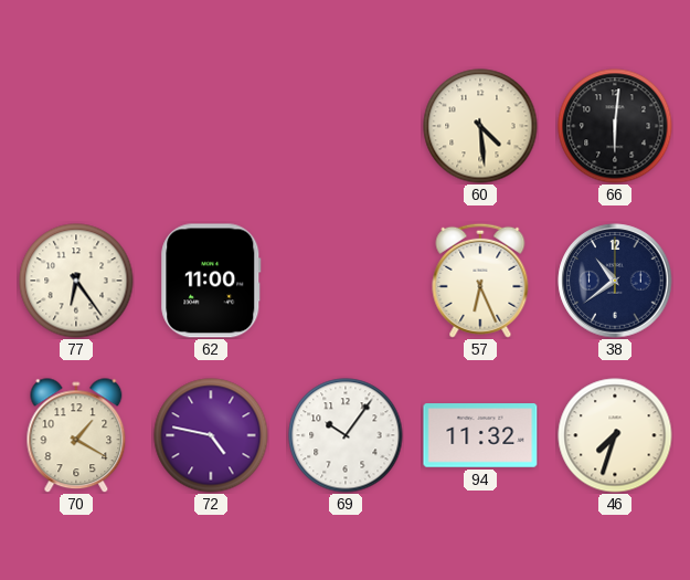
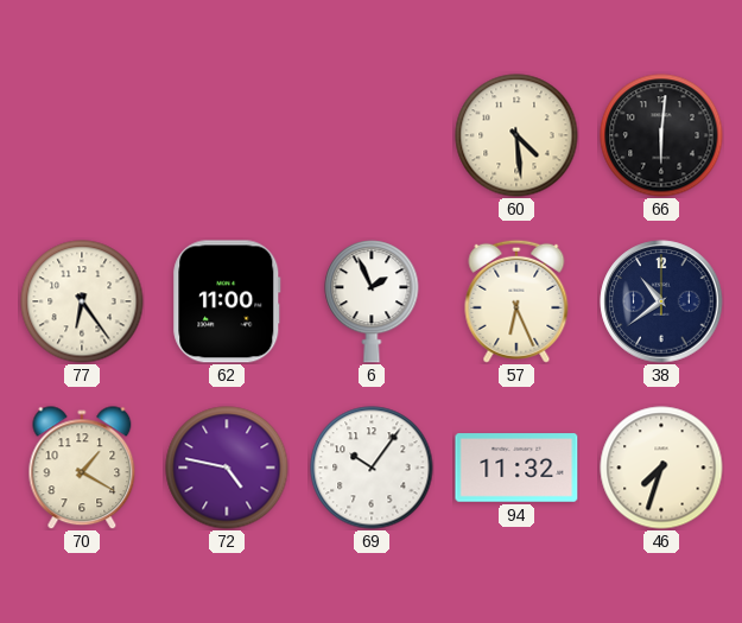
6: none -> 1:56
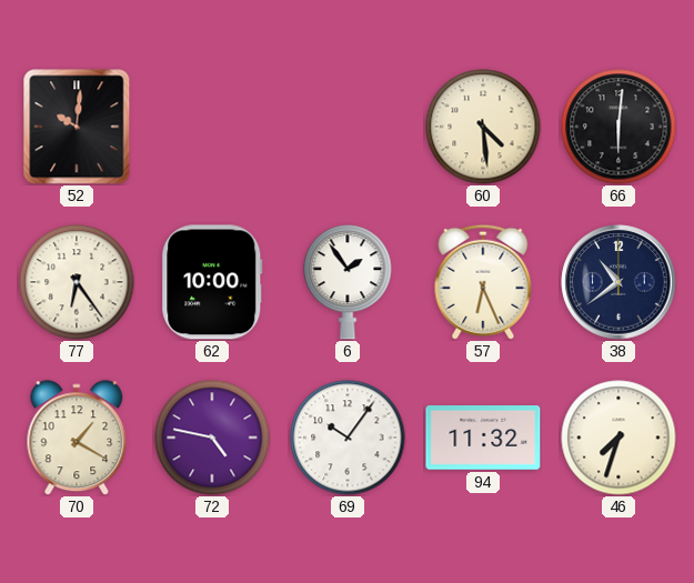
52: none -> 10:01
62: 11:00 -> 10:00
6: 1:56 -> 1:54
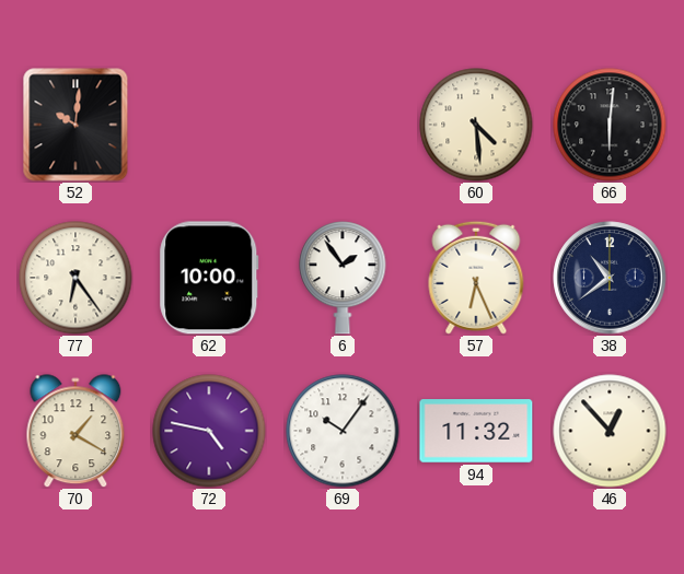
46: 7:33 -> 12:53
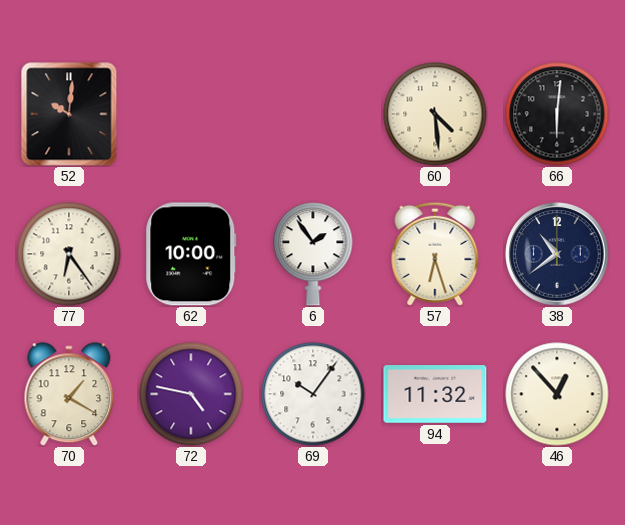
57: 6:26 -> 6:27
